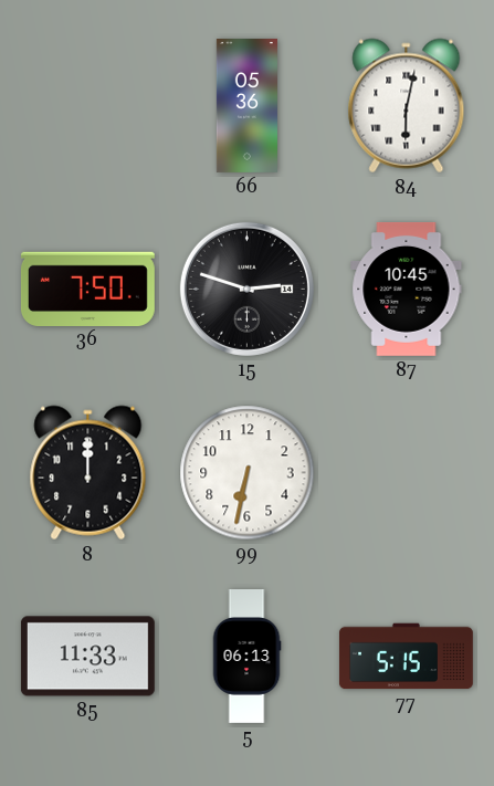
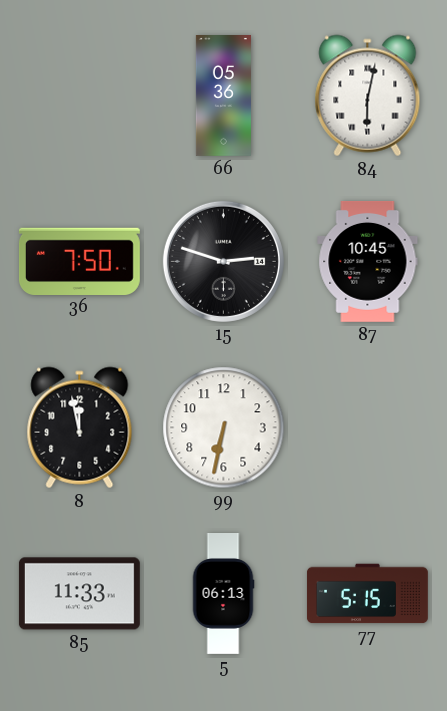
8: 12:00 -> 11:58
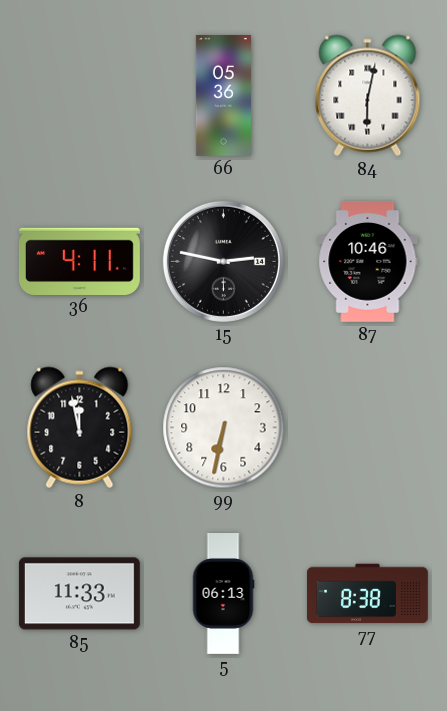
36: 7:50 -> 4:11
15: 2:48 -> 2:47
87: 10:45 -> 10:46
77: 5:15 -> 8:38
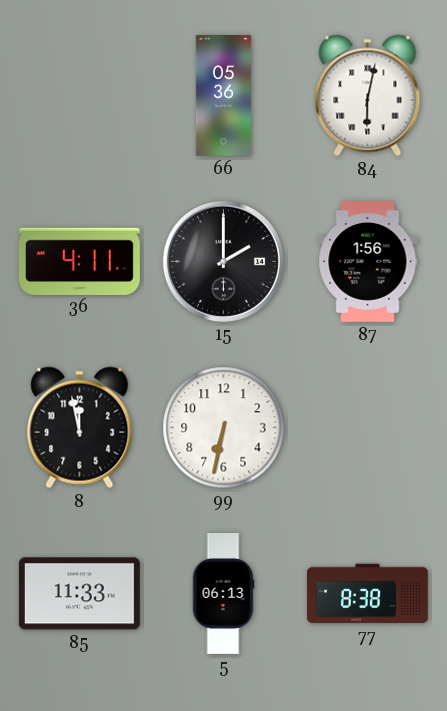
15: 2:47 -> 2:00
87: 10:46 -> 1:56
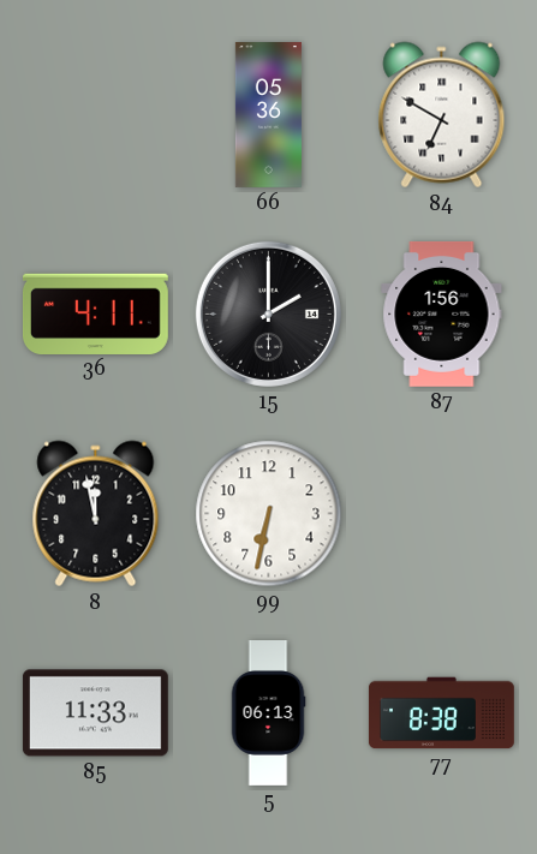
84: 6:02 -> 6:50
